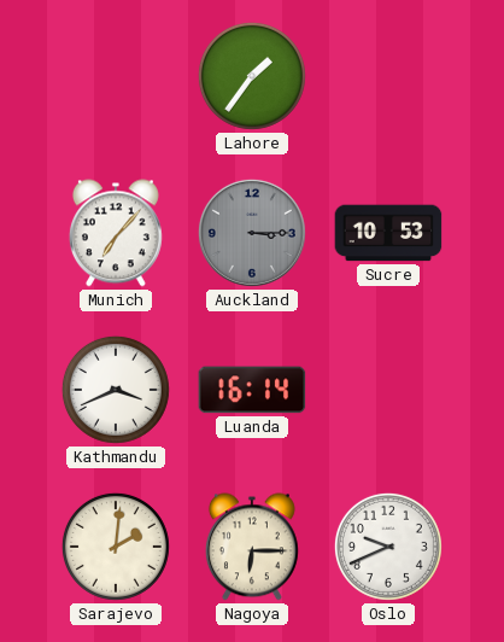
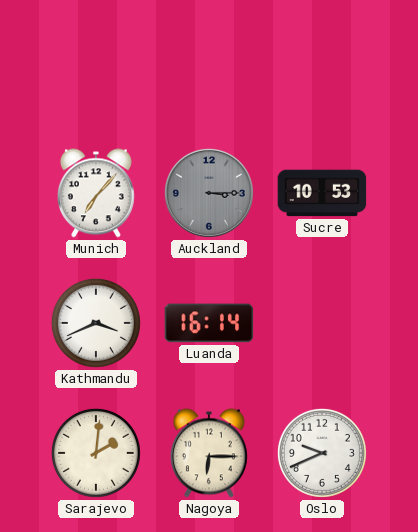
Lahore: 1:36 -> none
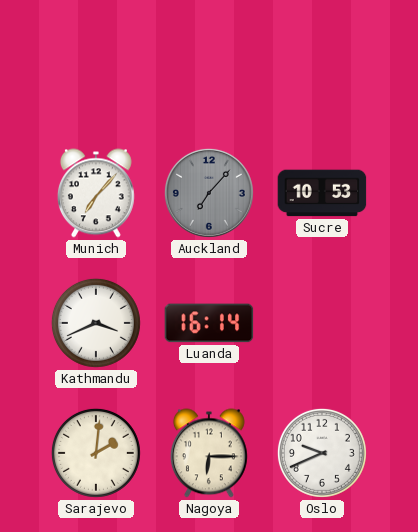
Auckland: 3:15 -> 7:07
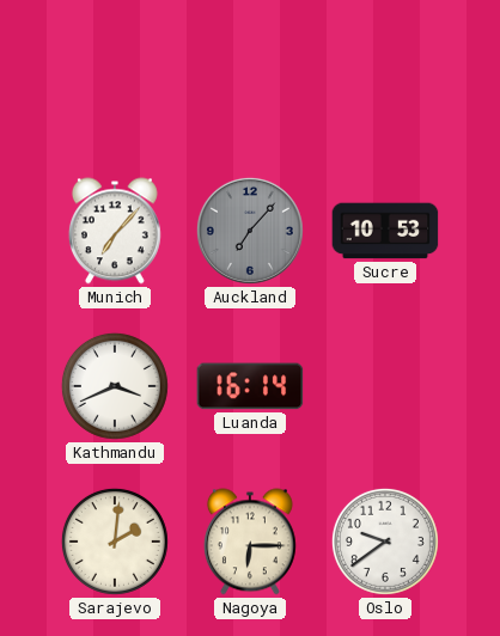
Oslo: 9:41 -> 9:39
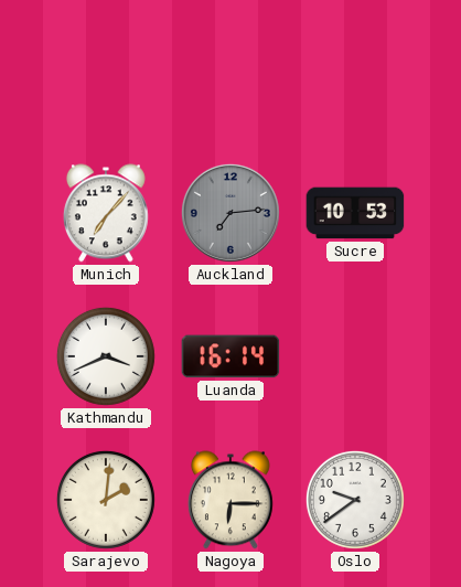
Auckland: 7:07 -> 7:14
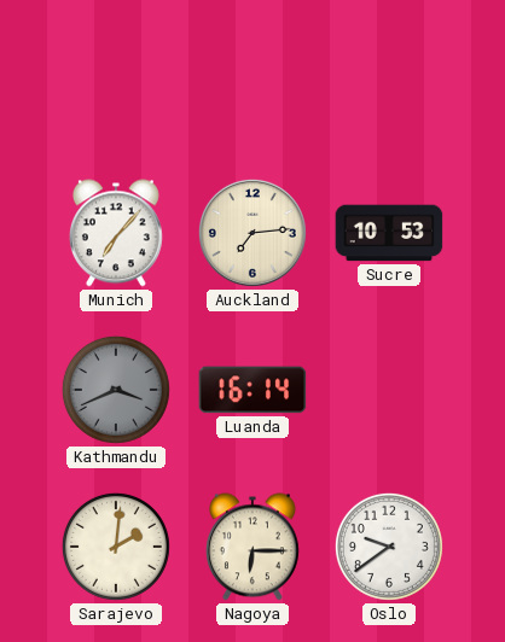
Auckland dial: grey -> cream
Kathmandu dial: white -> grey
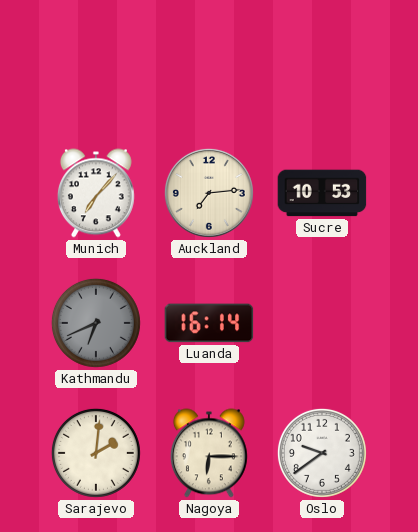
Kathmandu: 3:41 -> 6:41
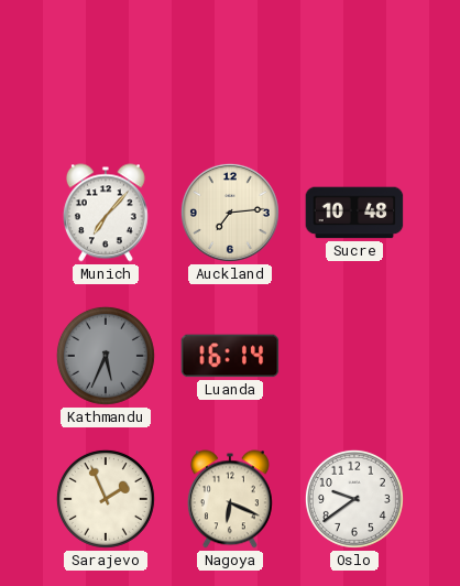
Sucre: 10:53 -> 10:48
Kathmandu: 6:41 -> 5:34
Sarajevo: 2:01 -> 1:56
Nagoya: 6:15 -> 6:19
